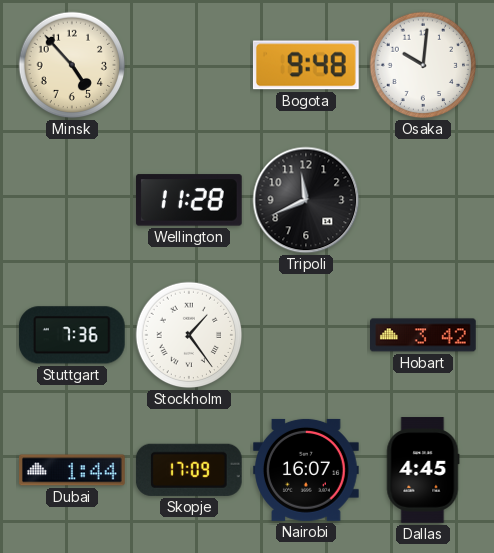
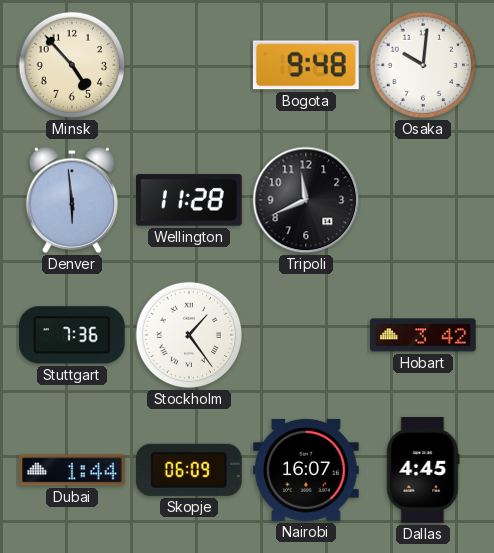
Denver: none -> 5:59
Skopje: 17:09 -> 06:09
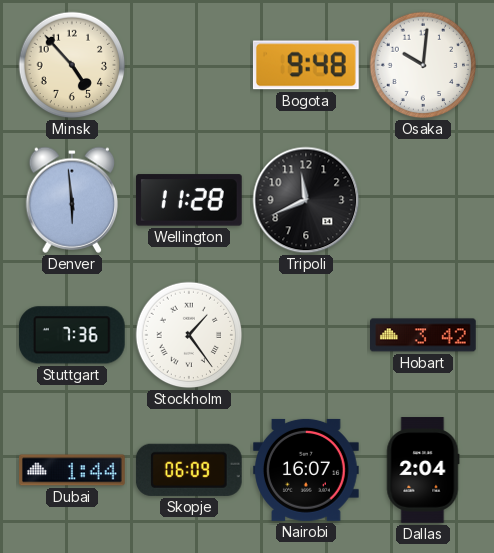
Dallas: 4:45 -> 2:04
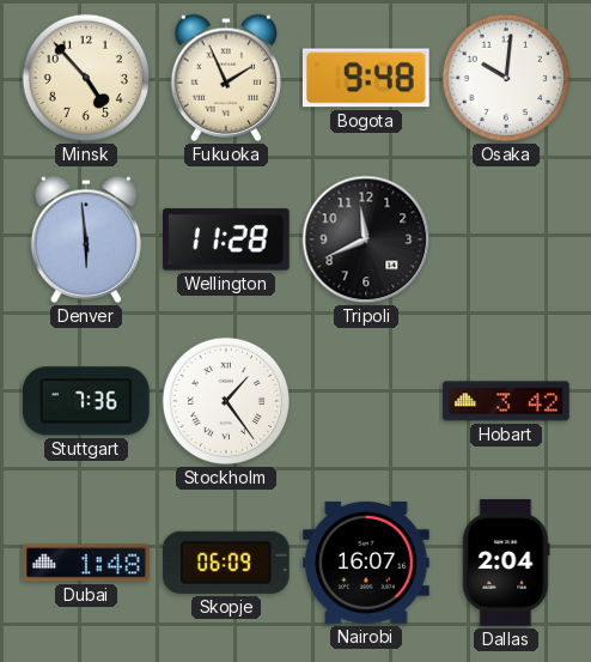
Fukuoka: none -> 1:56
Dubai: 1:44 -> 1:48
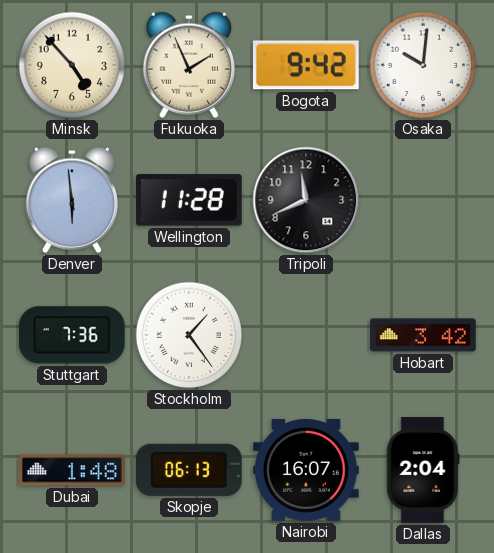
Bogota: 9:48 -> 9:42
Skopje: 06:09 -> 06:13
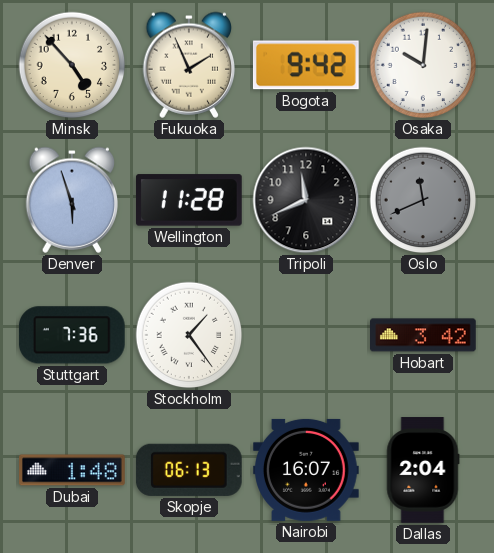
Denver: 5:59 -> 5:57
Oslo: none -> 11:41
